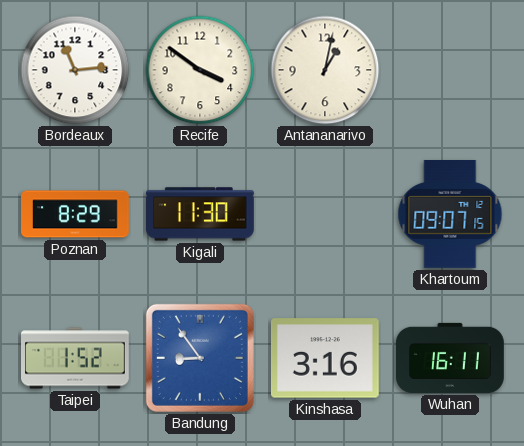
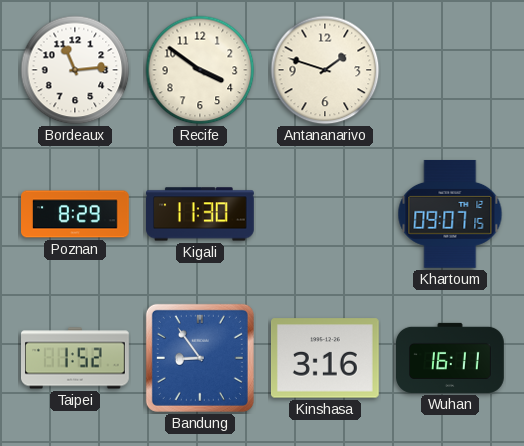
Antananarivo: 1:02 -> 1:48
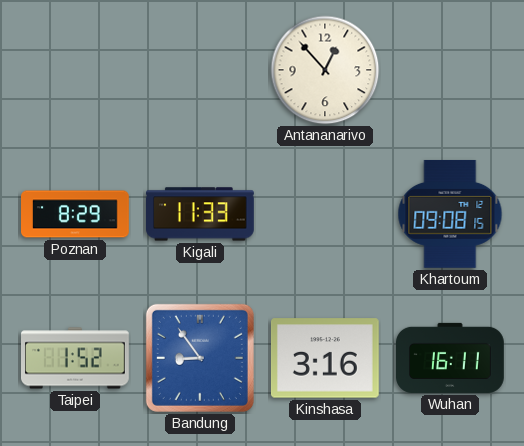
Bordeaux: 11:14 -> none
Recife: 3:51 -> none
Antananarivo: 1:48 -> 12:53
Kigali: 11:30 -> 11:33
Khartoum: 09:07 -> 09:08
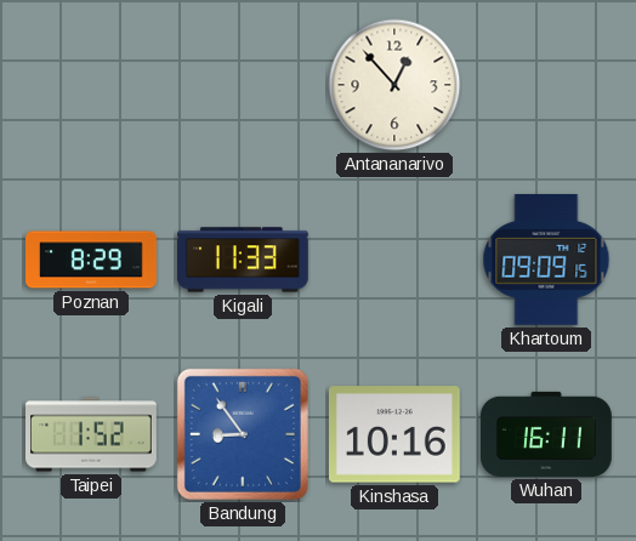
Khartoum: 09:08 -> 09:09
Kinshasa: 3:16 -> 10:16
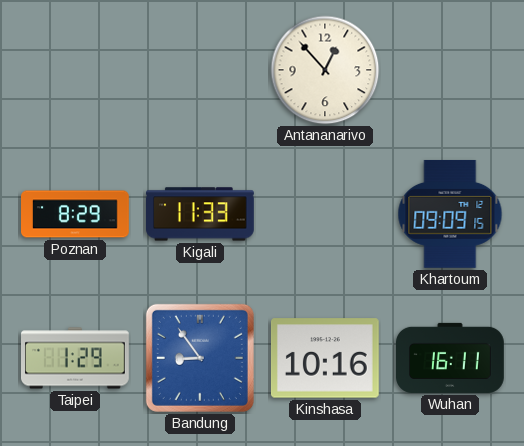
Taipei: 1:52 -> 1:29
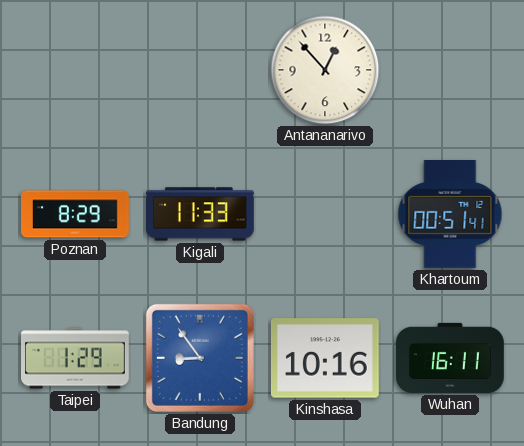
Khartoum: 09:09 -> 00:51
